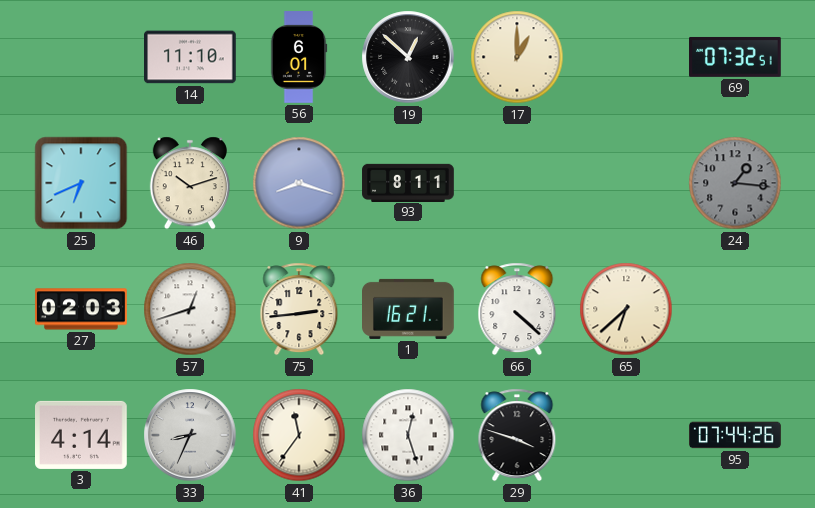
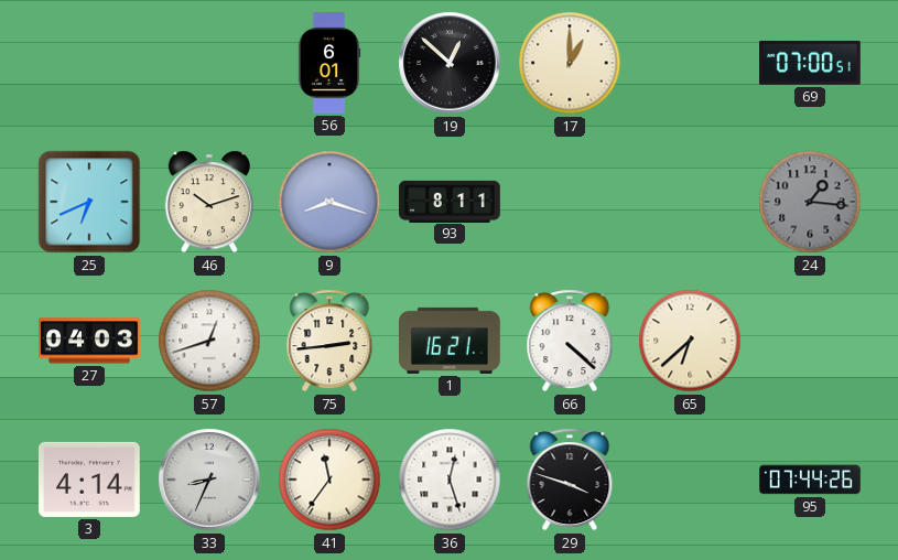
14: 11:10 -> none
69: 07:32 -> 07:00
27: 02:03 -> 04:03
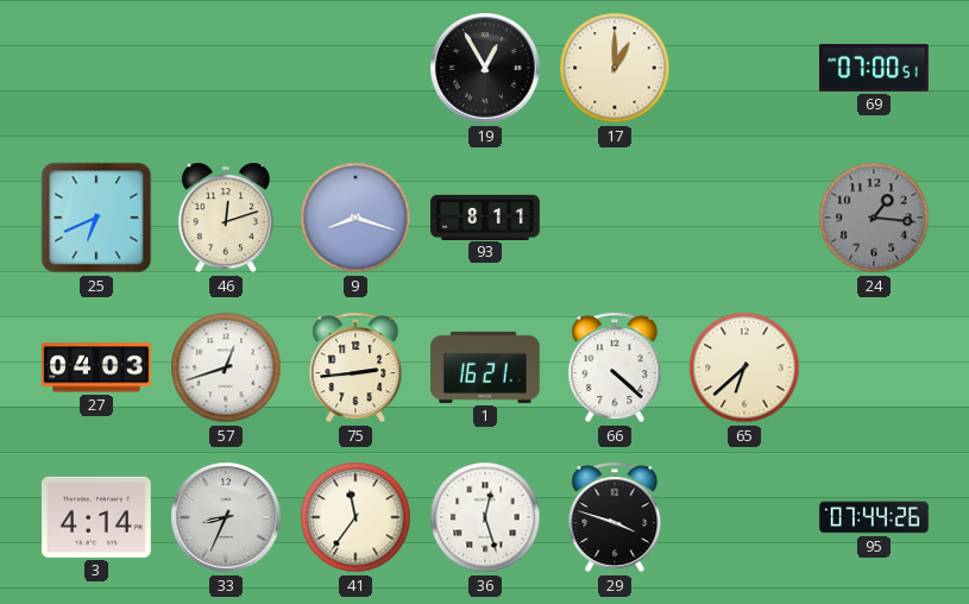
56: 6:01 -> none
19: 12:52 -> 12:55
46: 10:12 -> 12:12
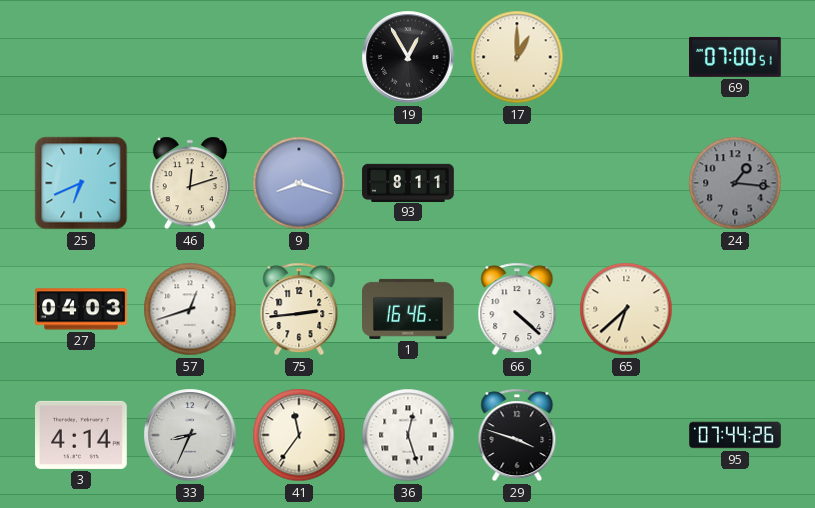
1: 16:21 -> 16:46
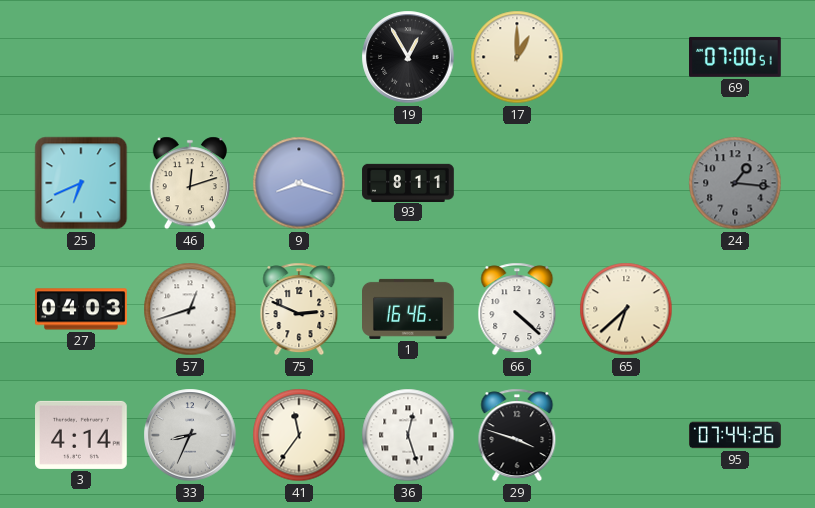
75: 2:44 -> 2:49
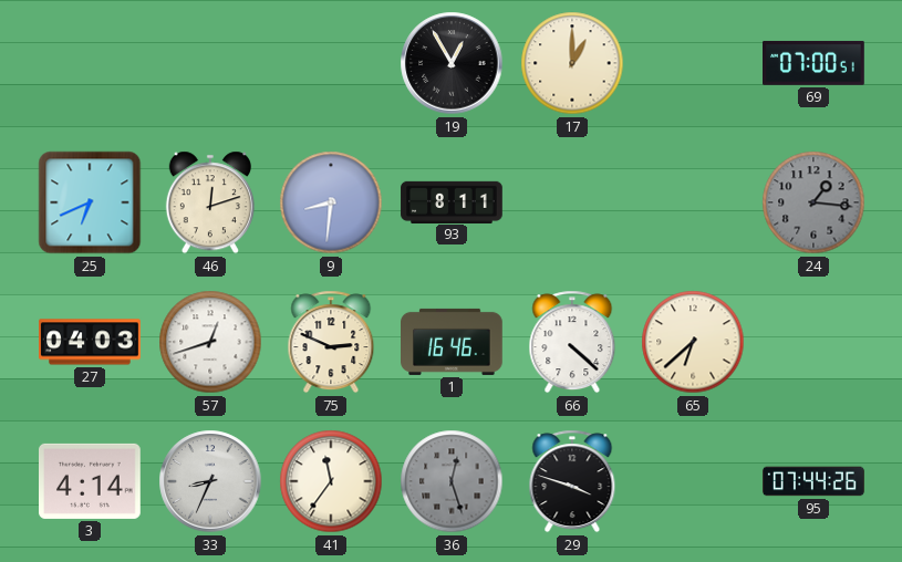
9: 8:18 -> 8:31
36 dial: white -> grey
